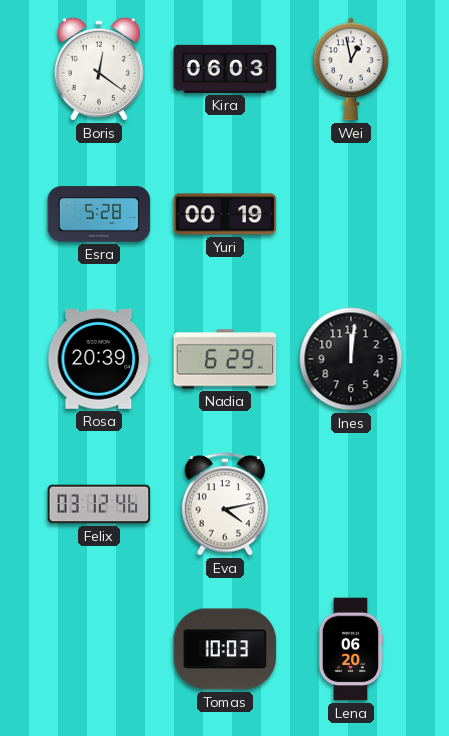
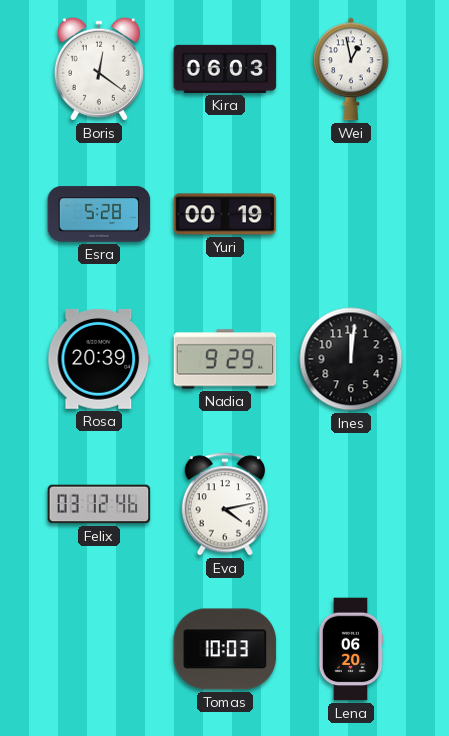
Nadia: 6:29 -> 9:29
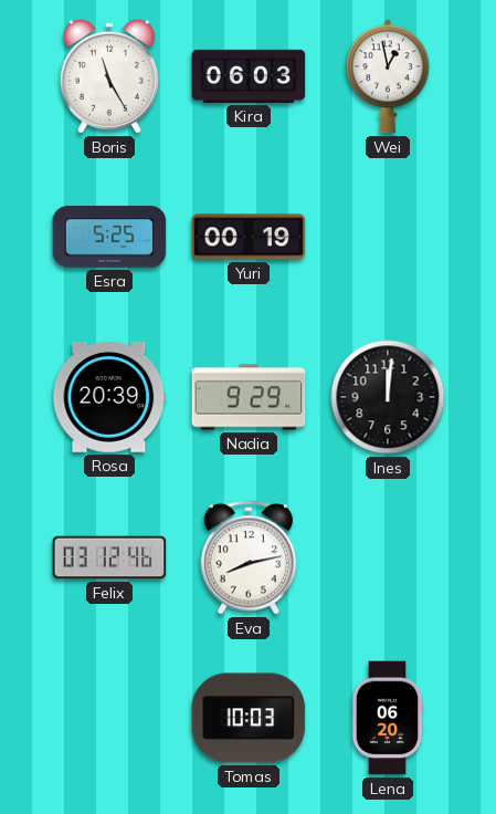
Boris: 12:21 -> 11:25
Esra: 5:28 -> 5:25
Eva: 4:13 -> 8:13
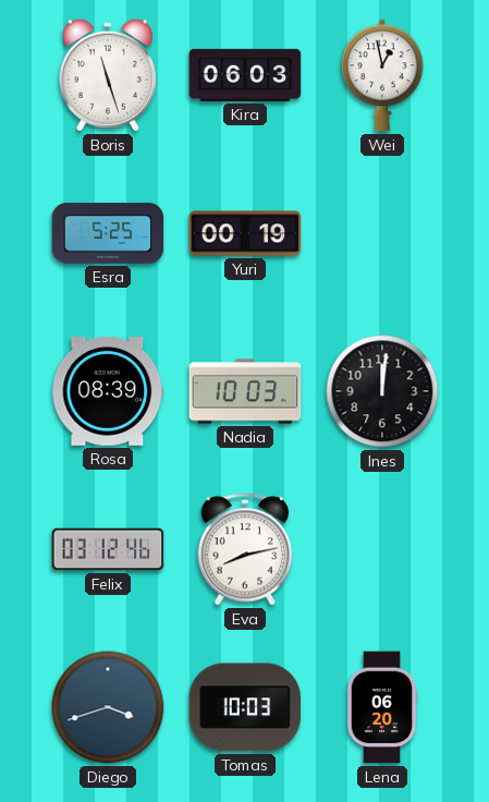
Boris: 11:25 -> 11:27
Rosa: 20:39 -> 08:39
Nadia: 9:29 -> 10:03
Diego: none -> 3:42
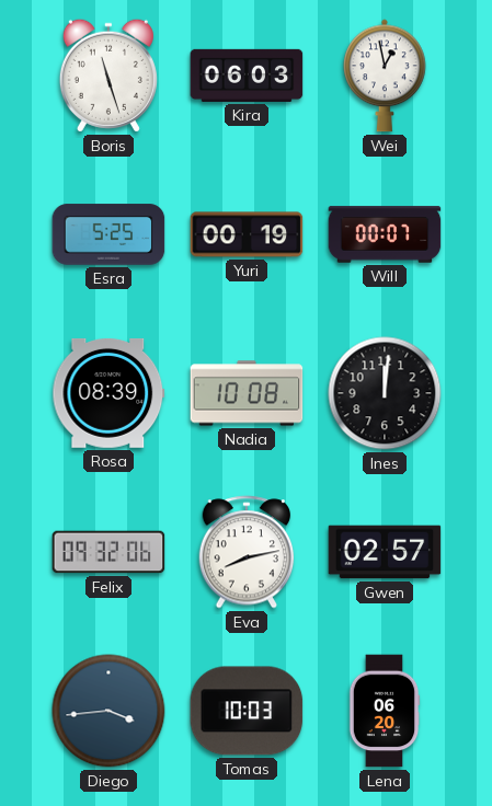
Will: none -> 00:07
Nadia: 10:03 -> 10:08
Felix: 03:12 -> 09:32
Gwen: none -> 02:57
Diego: 3:42 -> 3:44
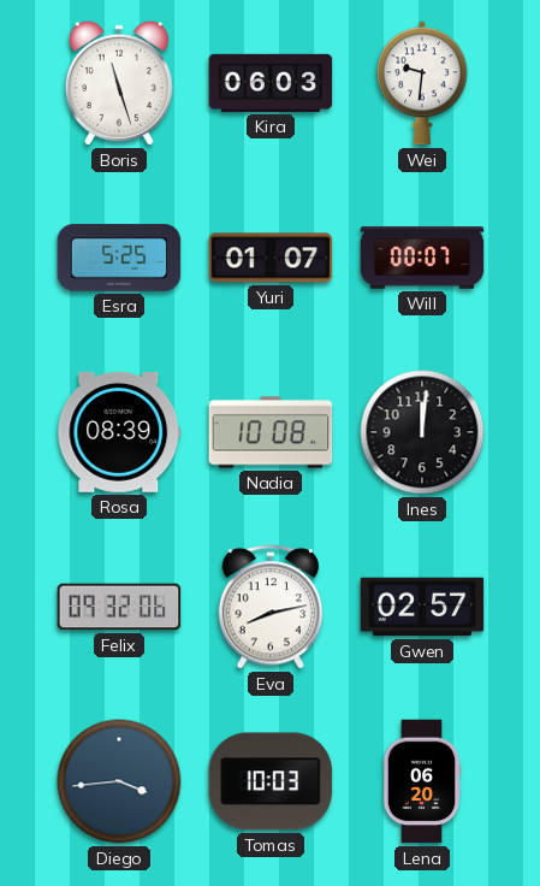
Wei: 12:58 -> 9:31
Yuri: 00:19 -> 01:07
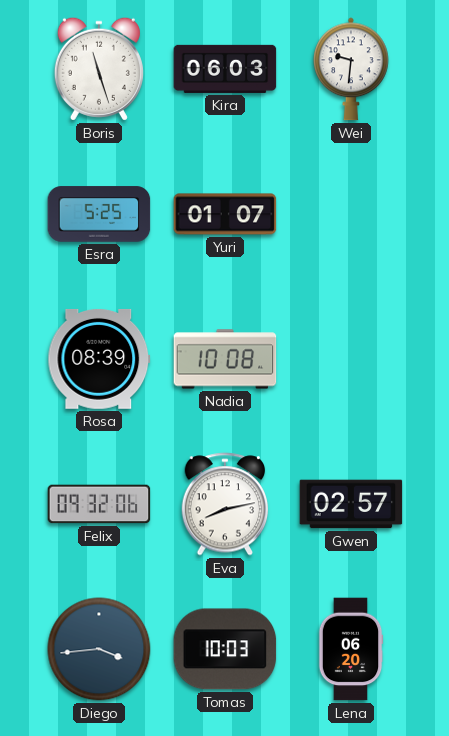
Will: 00:07 -> none
Ines: 12:01 -> none
